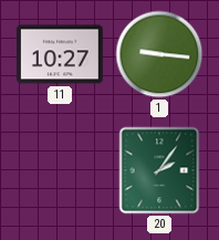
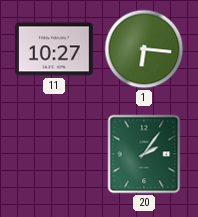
1: 9:16 -> 6:16
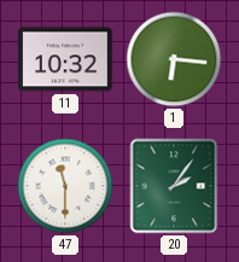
11: 10:27 -> 10:32
47: none -> 11:30
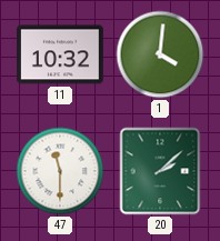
1: 6:16 -> 4:01
20: 2:06 -> 2:08
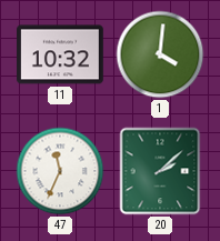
47: 11:30 -> 11:34
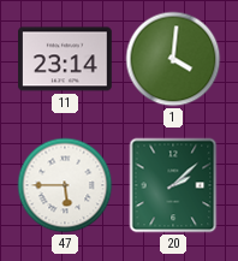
11: 10:32 -> 23:14
47: 11:34 -> 5:45
